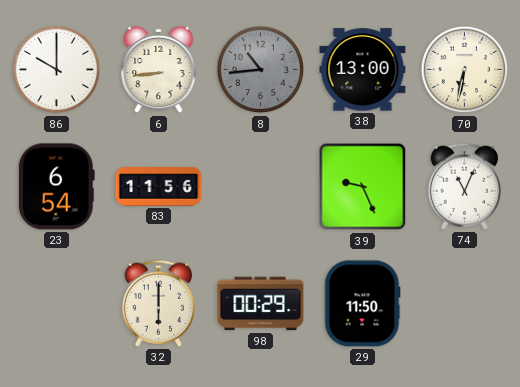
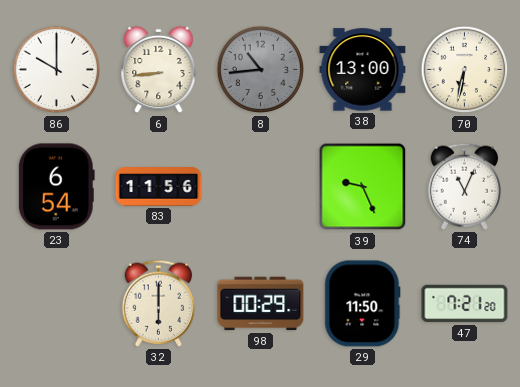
47: none -> 7:21
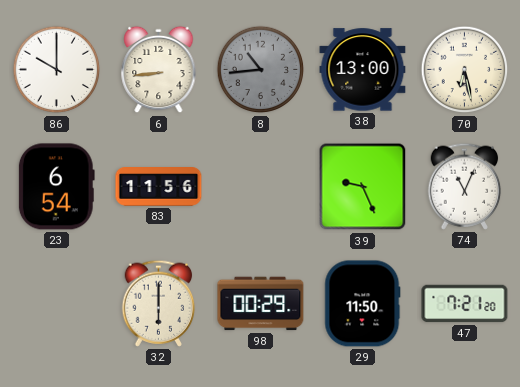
70: 6:32 -> 6:28
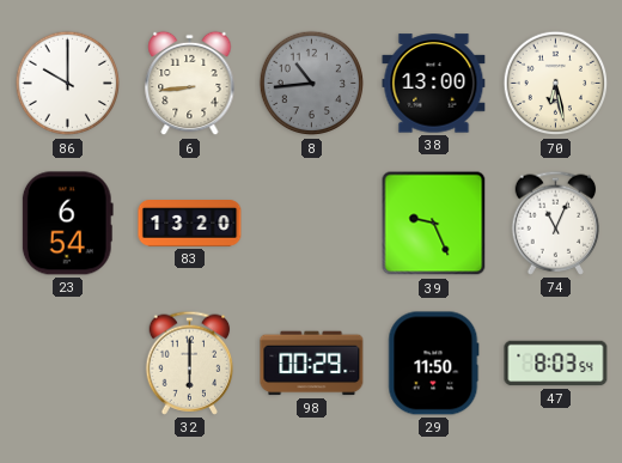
83: 11:56 -> 13:20
47: 7:21 -> 8:03
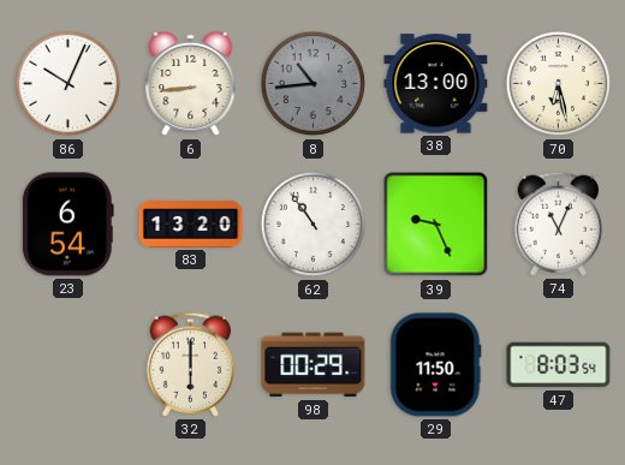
86: 10:00 -> 10:04
62: none -> 10:54
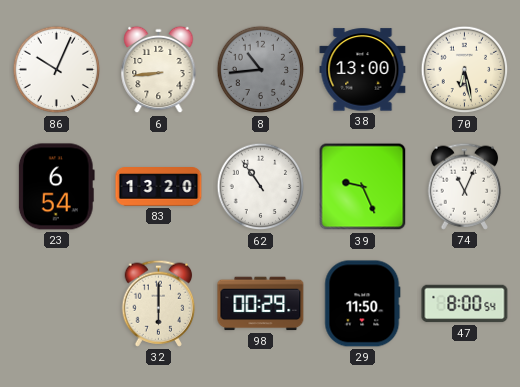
47: 8:03 -> 8:00
